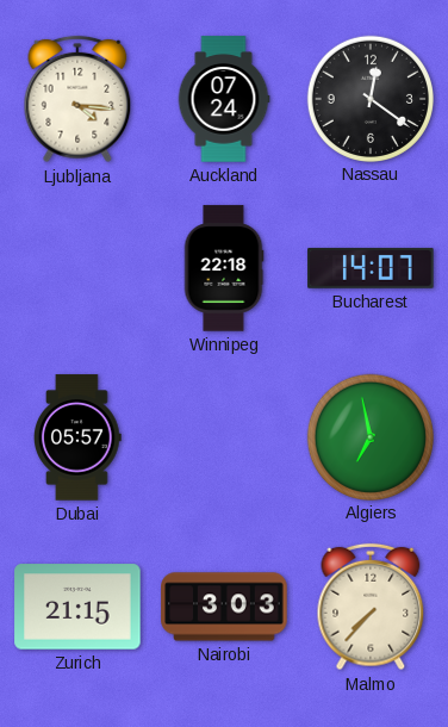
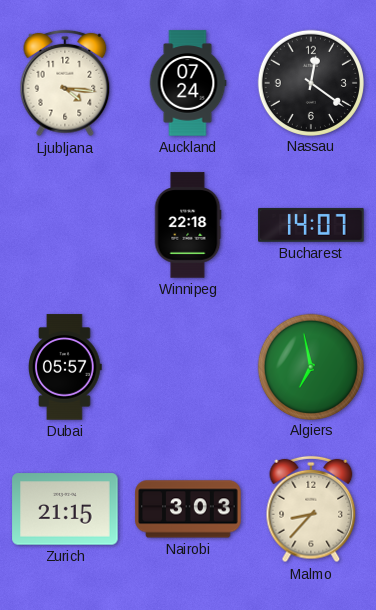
Malmo: 7:37 -> 8:37
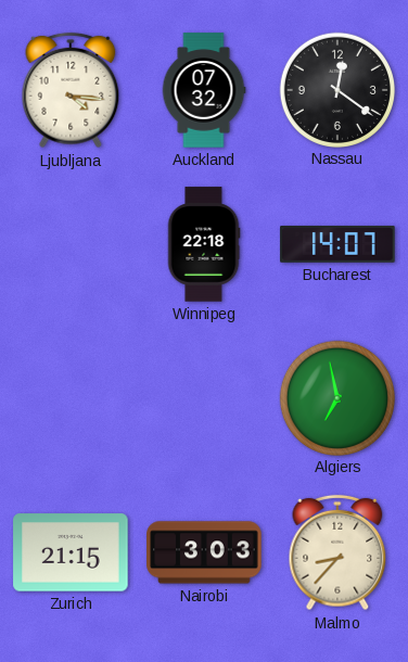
Auckland: 07:24 -> 07:32
Dubai: 05:57 -> none
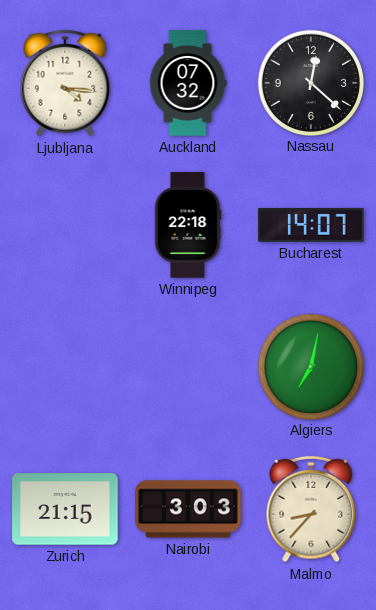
Nassau: 12:21 -> 12:22
Algiers: 6:58 -> 7:02
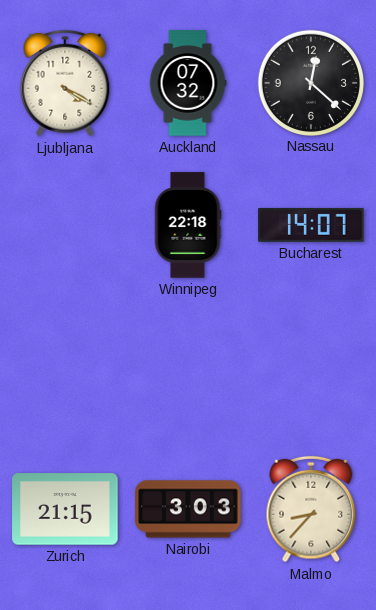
Ljubljana: 4:16 -> 4:20
Algiers: 7:02 -> none
